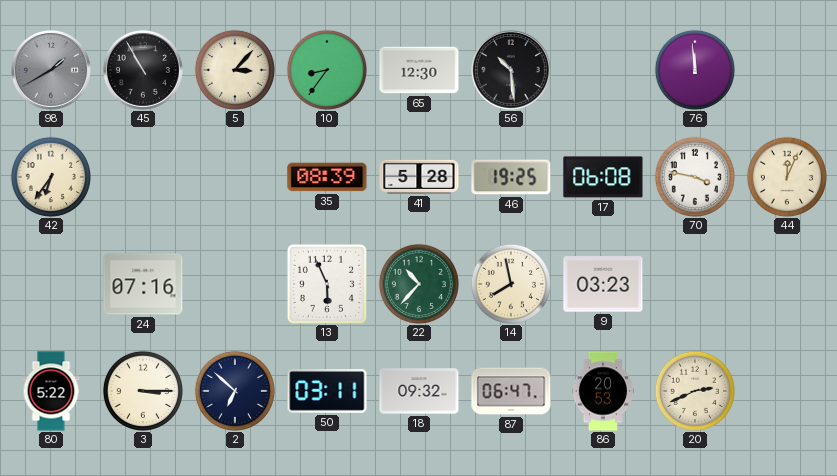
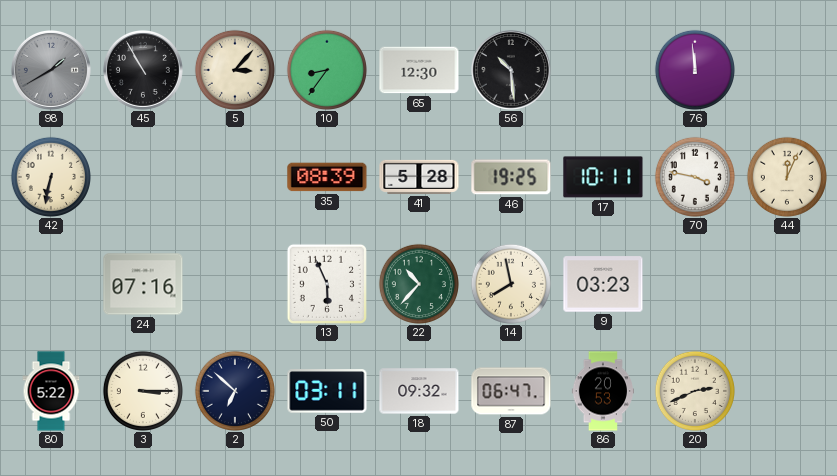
42: 6:36 -> 6:32
17: 06:08 -> 10:11
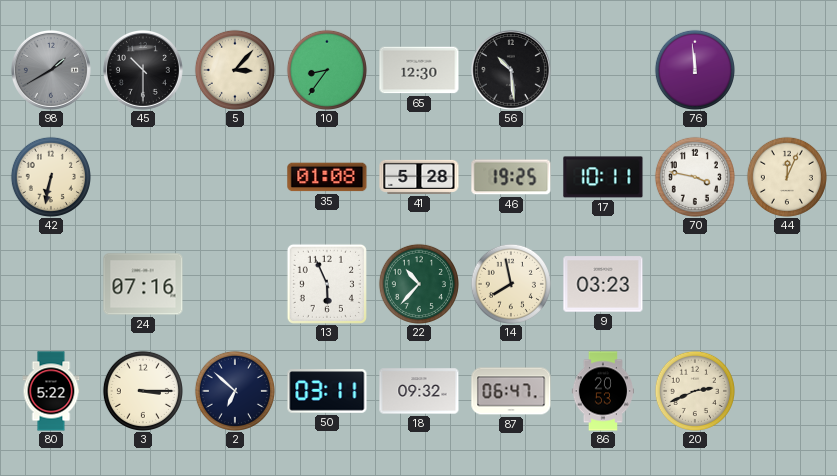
45: 10:55 -> 10:30
35: 08:39 -> 01:08
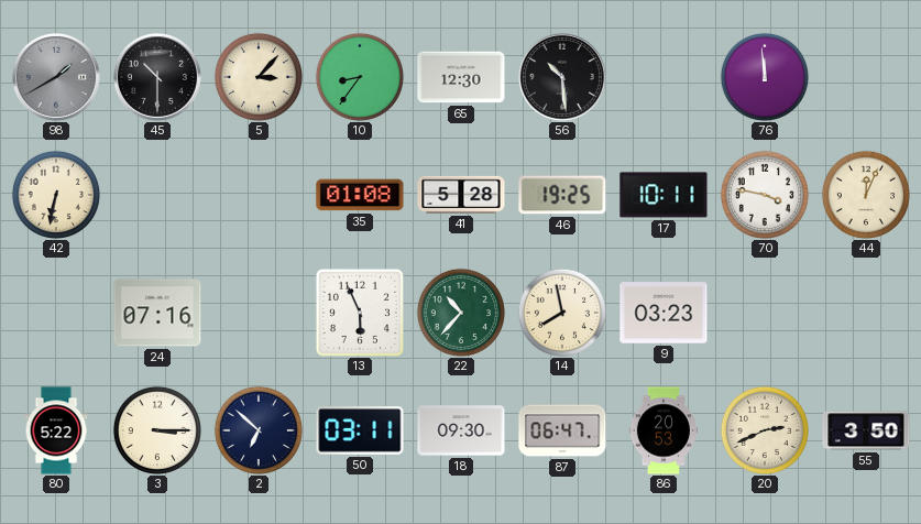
18: 09:32 -> 09:30
55: none -> 3:50
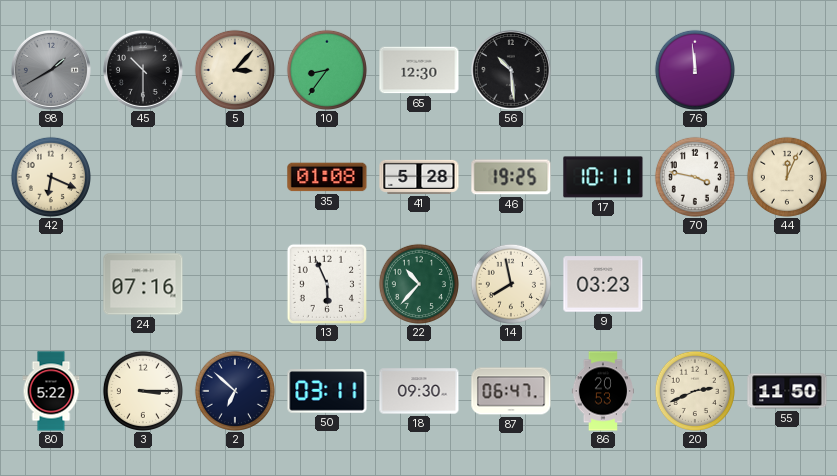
42: 6:32 -> 6:19
55: 3:50 -> 11:50
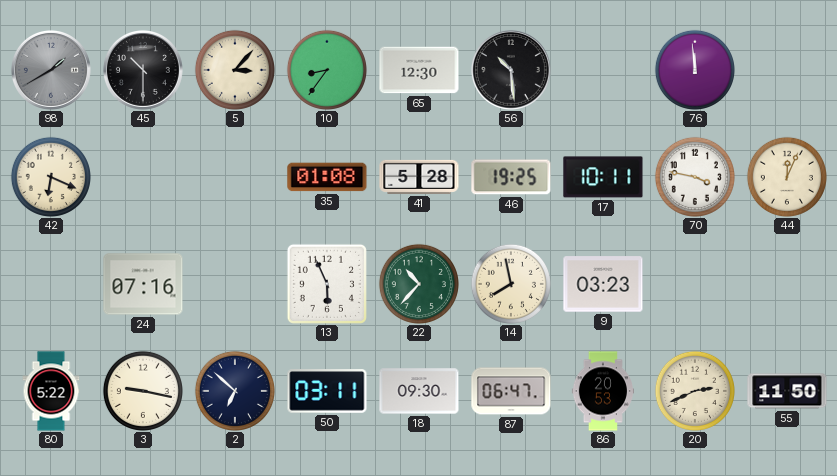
3: 3:15 -> 9:17
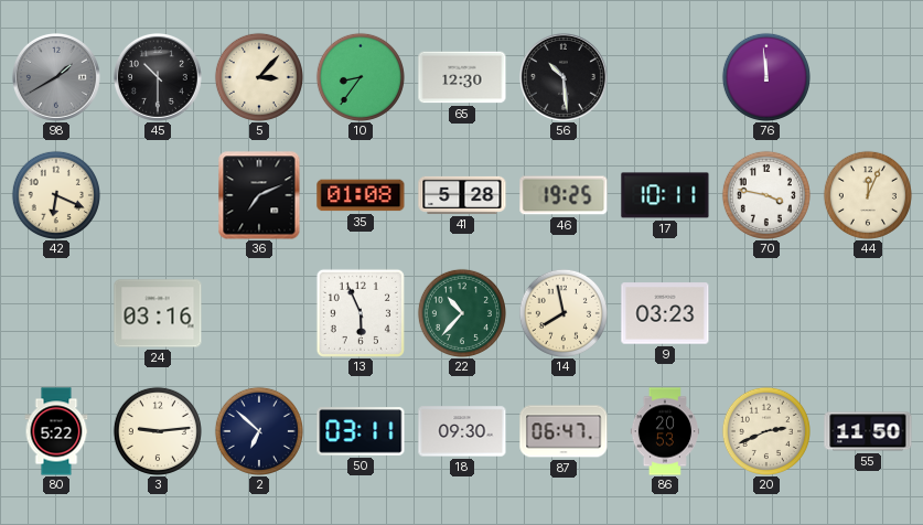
36: none -> 7:11
24: 07:16 -> 03:16
3: 9:17 -> 9:14
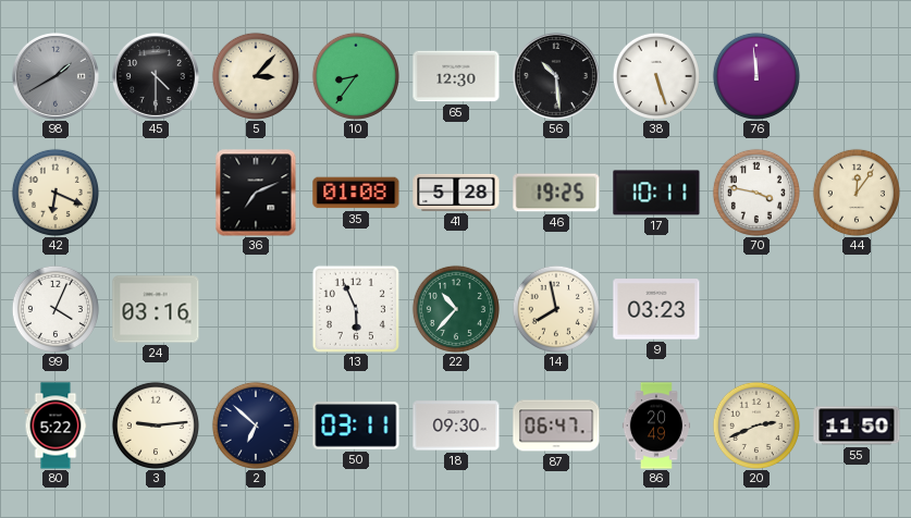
45: 10:30 -> 4:30
38: none -> 5:27
44: 12:04 -> 12:06
99: none -> 4:04
86: 20:53 -> 20:49
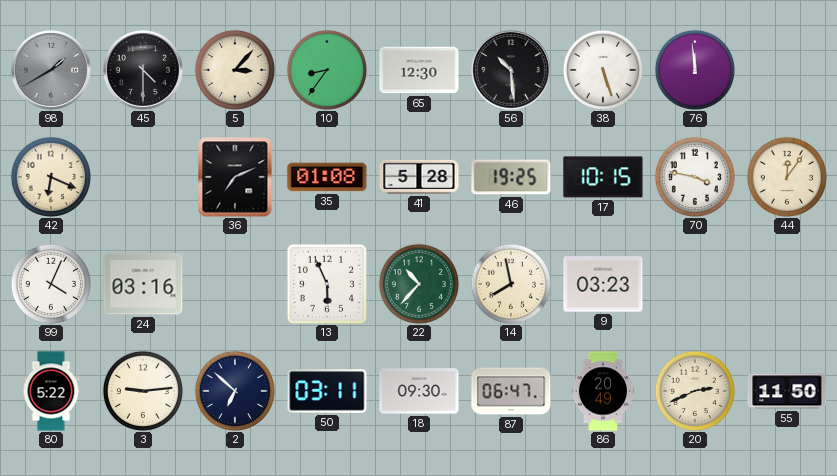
17: 10:11 -> 10:15
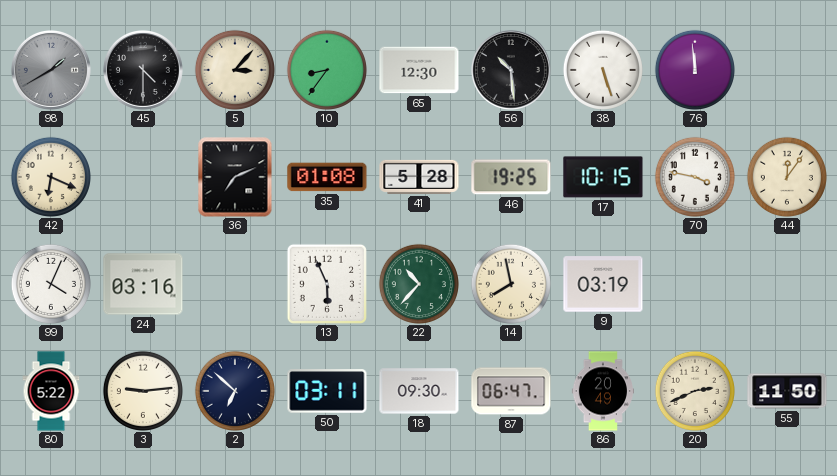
9: 03:23 -> 03:19
